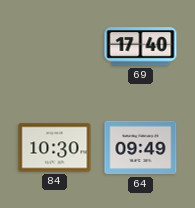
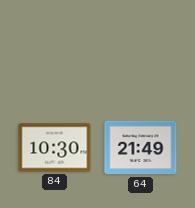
69: 17:40 -> none
64: 09:49 -> 21:49
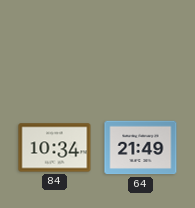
84: 10:30 -> 10:34
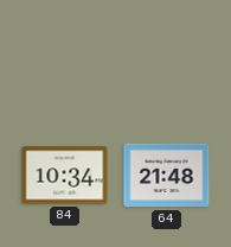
64: 21:49 -> 21:48
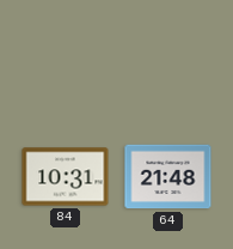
84: 10:34 -> 10:31
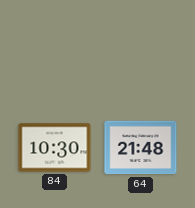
84: 10:31 -> 10:30
